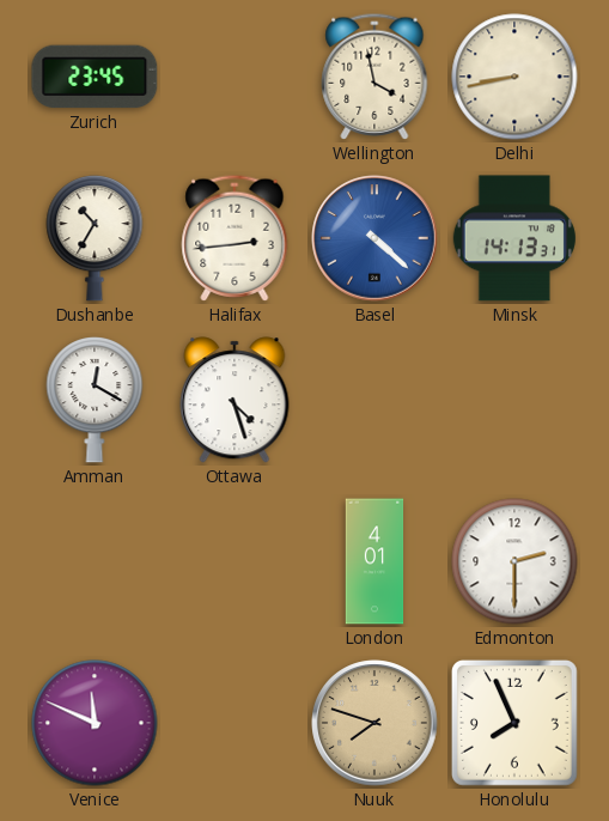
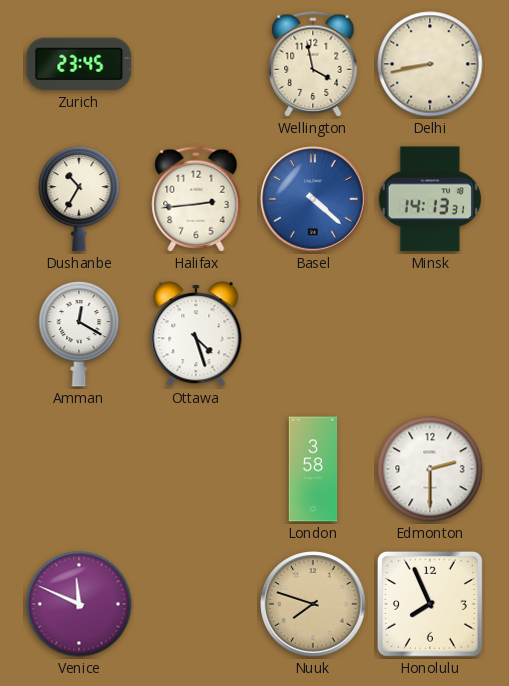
London: 4:01 -> 3:58
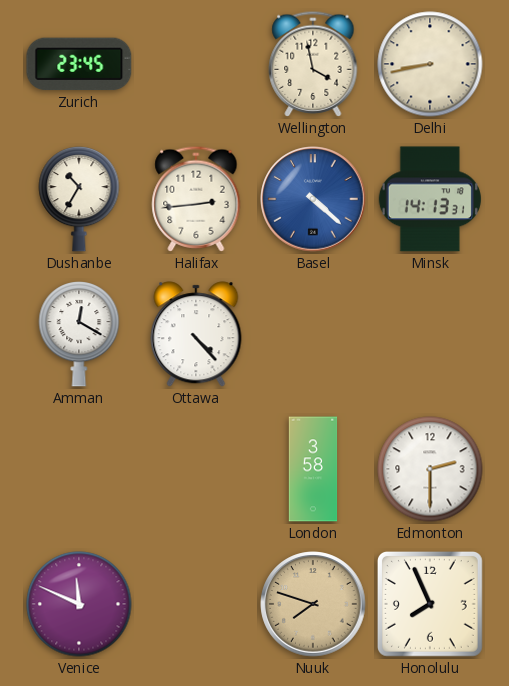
Ottawa: 4:27 -> 4:23
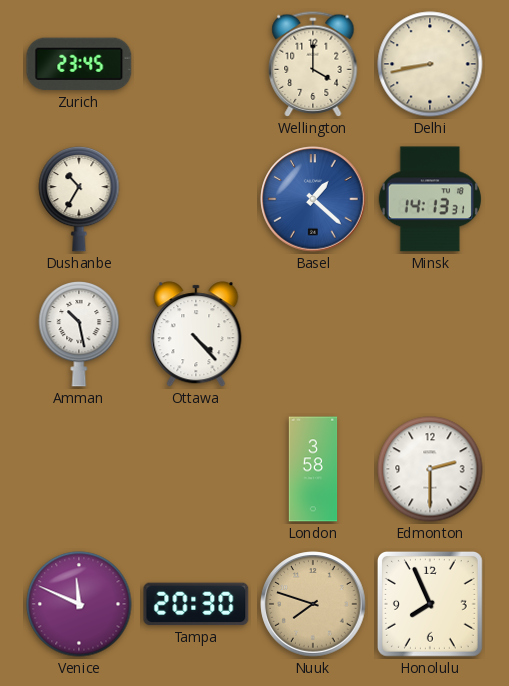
Wellington: 3:58 -> 4:00
Halifax: 2:44 -> none
Basel: 4:22 -> 1:22
Amman: 12:20 -> 10:28
Tampa: none -> 20:30
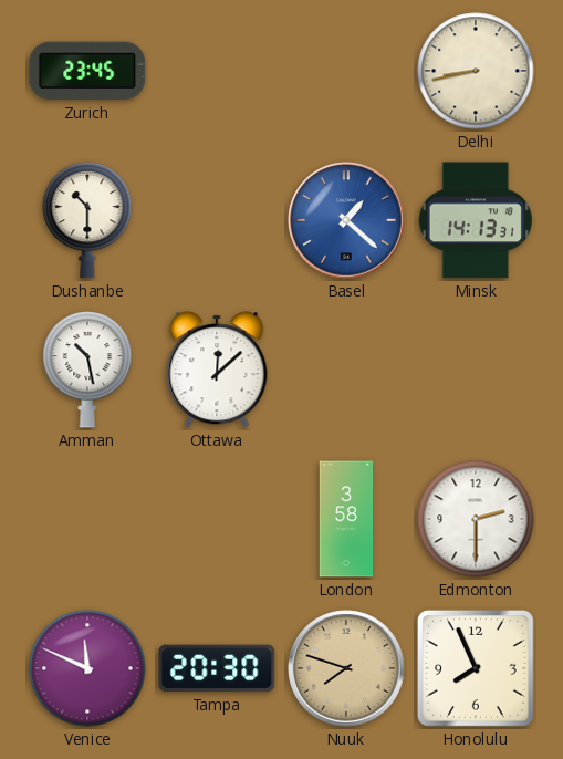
Wellington: 4:00 -> none
Dushanbe: 10:35 -> 10:30
Ottawa: 4:23 -> 12:08
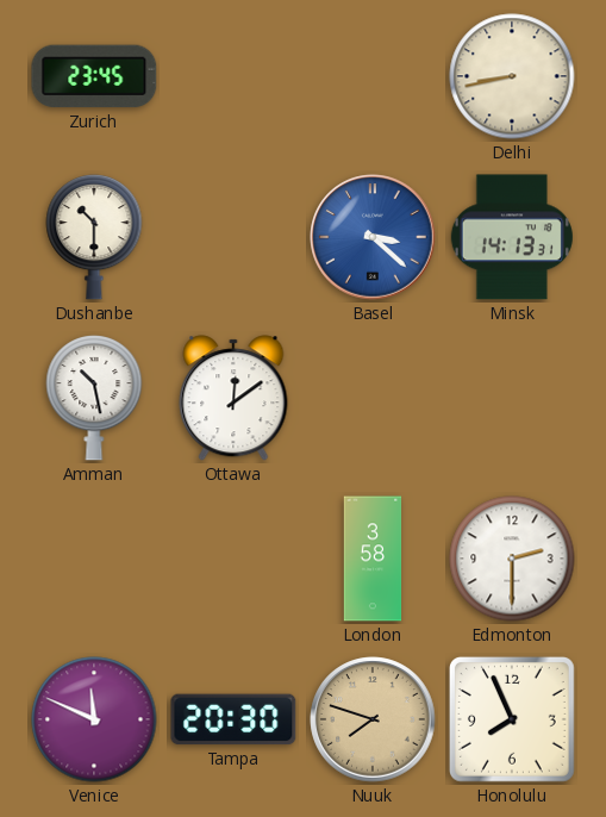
Basel: 1:22 -> 3:22
Ottawa: 12:08 -> 12:09
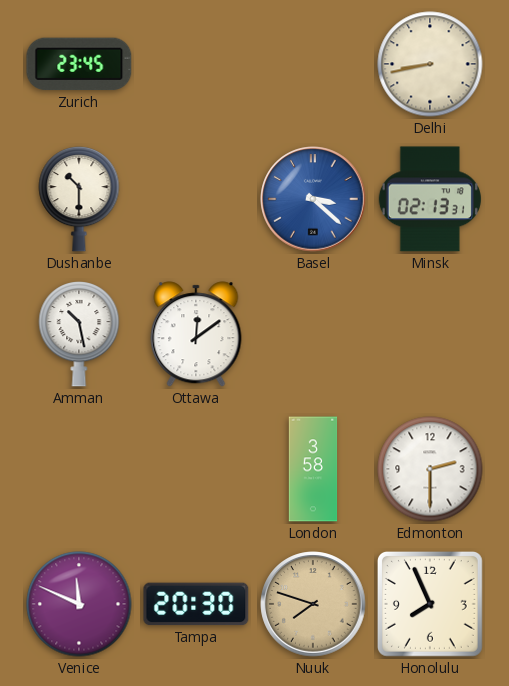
Minsk: 14:13 -> 02:13
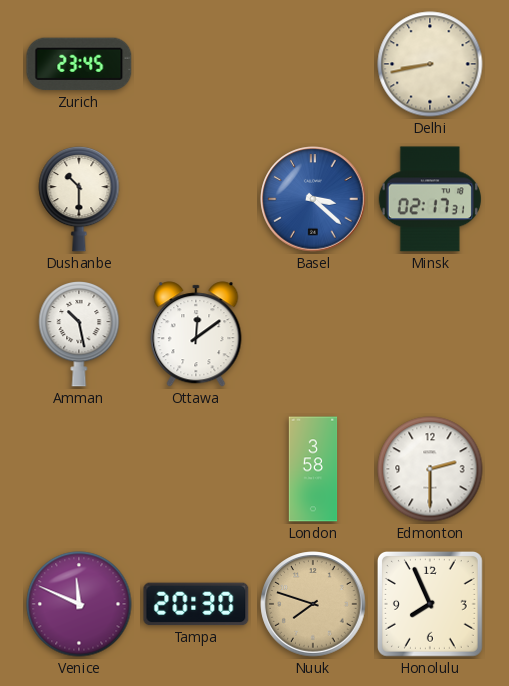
Minsk: 02:13 -> 02:17
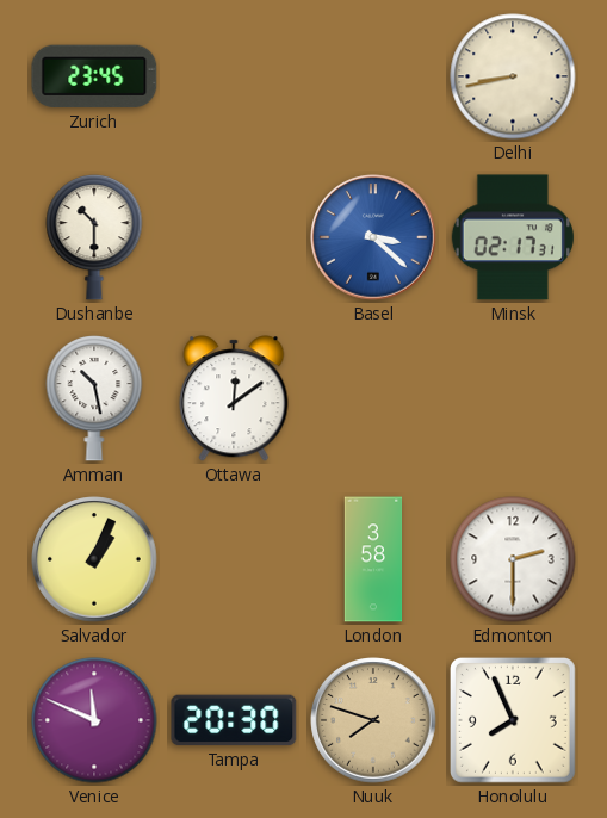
Salvador: none -> 1:04
